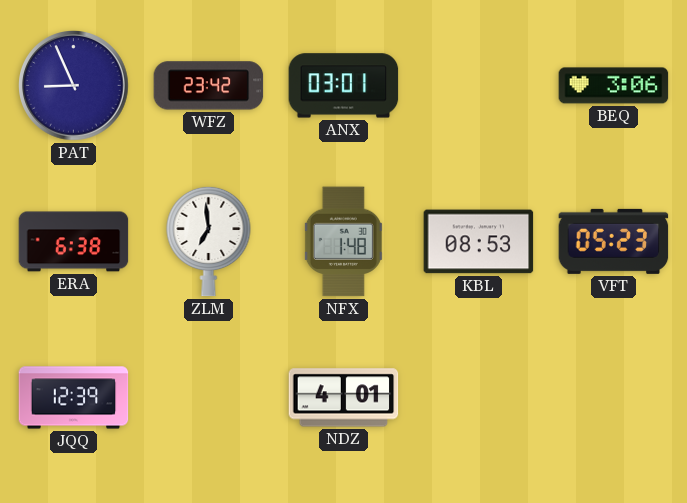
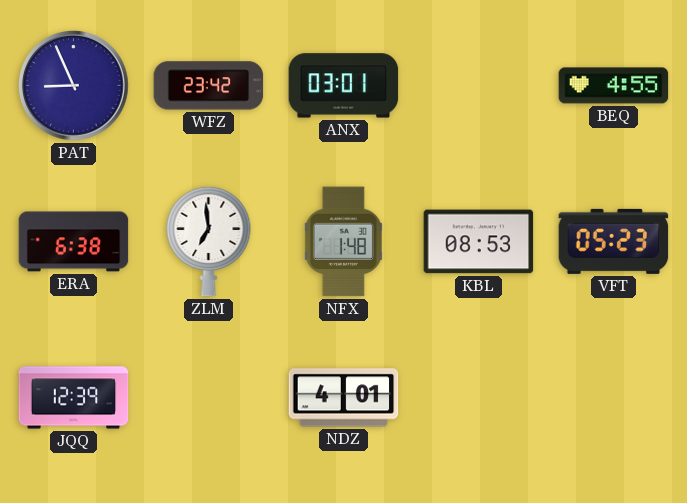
BEQ: 3:06 -> 4:55
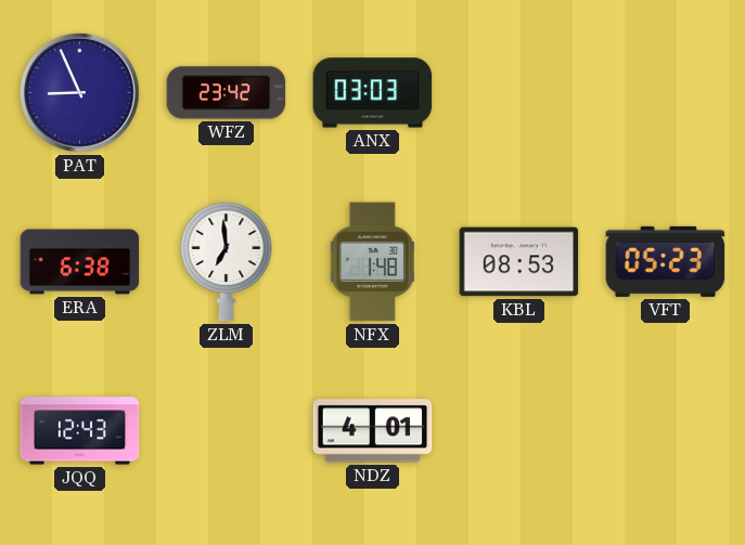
ANX: 03:01 -> 03:03
BEQ: 4:55 -> none
JQQ: 12:39 -> 12:43
